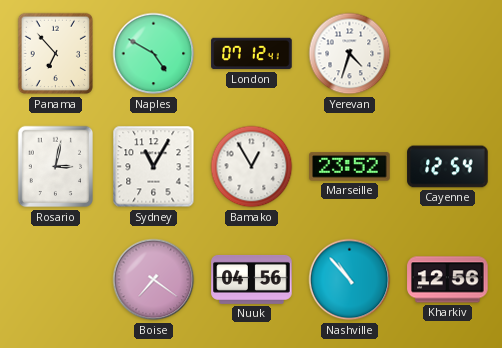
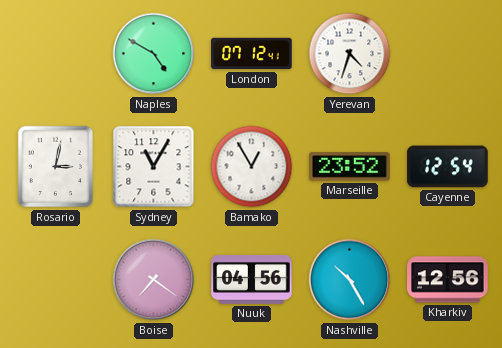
Panama: 6:53 -> none
Nashville: 10:53 -> 10:25
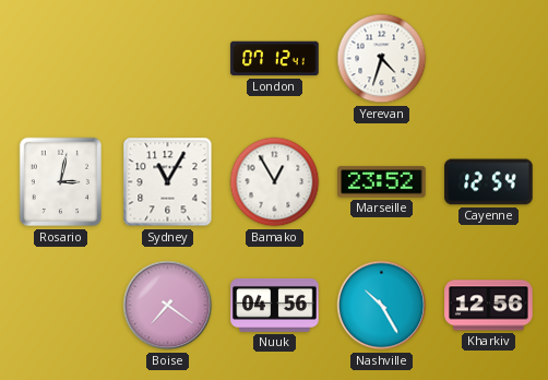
Naples: 4:50 -> none
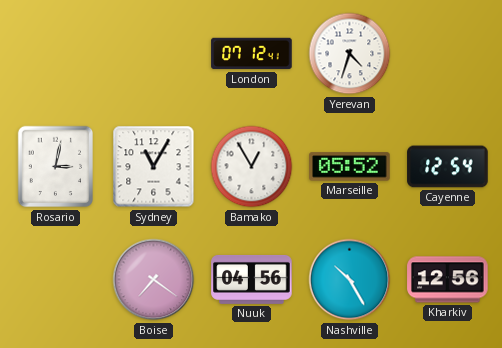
Marseille: 23:52 -> 05:52
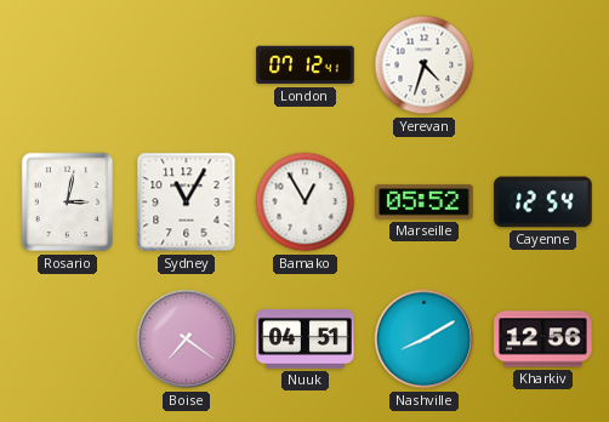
Nuuk: 04:56 -> 04:51
Nashville: 10:25 -> 8:10
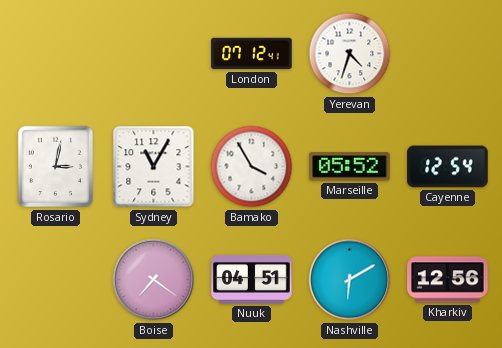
Bamako: 12:55 -> 3:55
Nashville: 8:10 -> 6:10
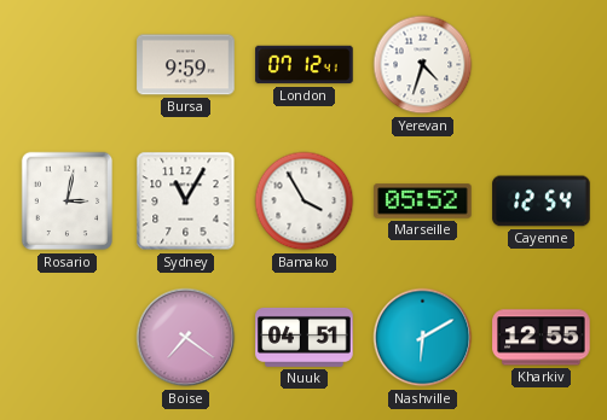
Bursa: none -> 9:59
Kharkiv: 12:56 -> 12:55
